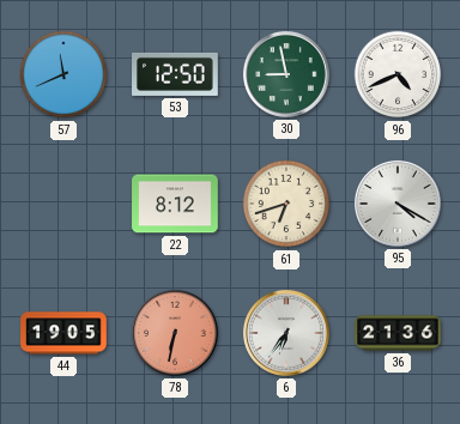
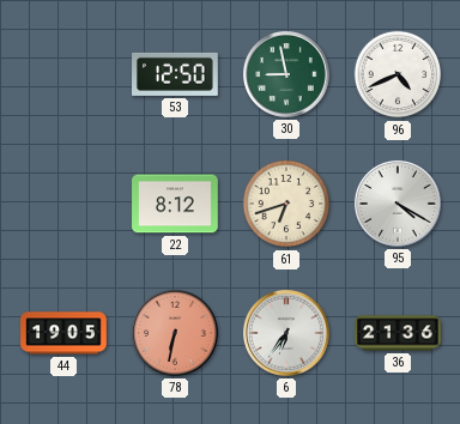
57: 11:41 -> none
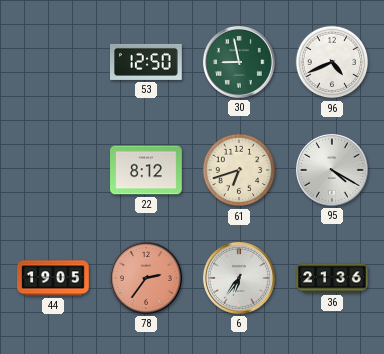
78: 6:32 -> 2:36
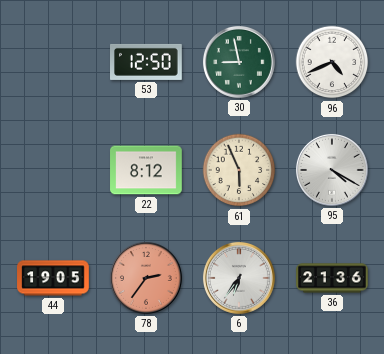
61: 6:42 -> 5:56
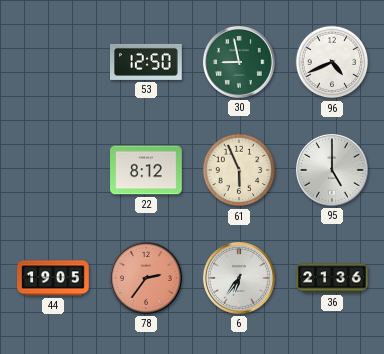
95: 4:20 -> 5:00
